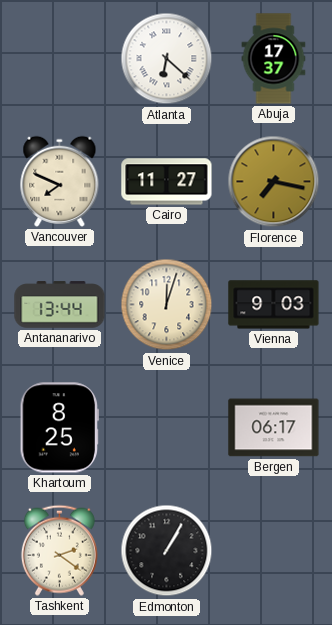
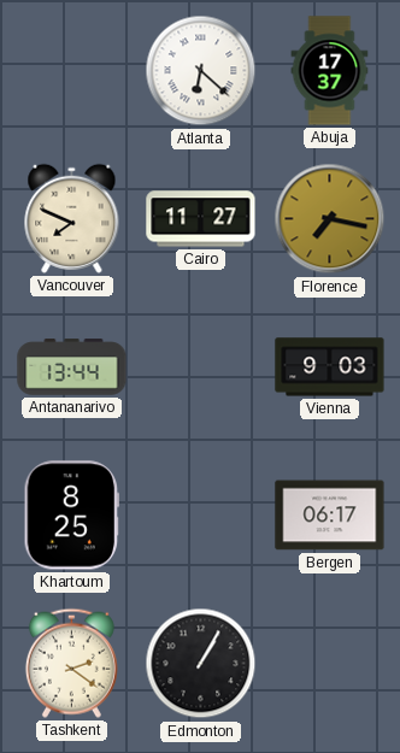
Venice: 12:03 -> none
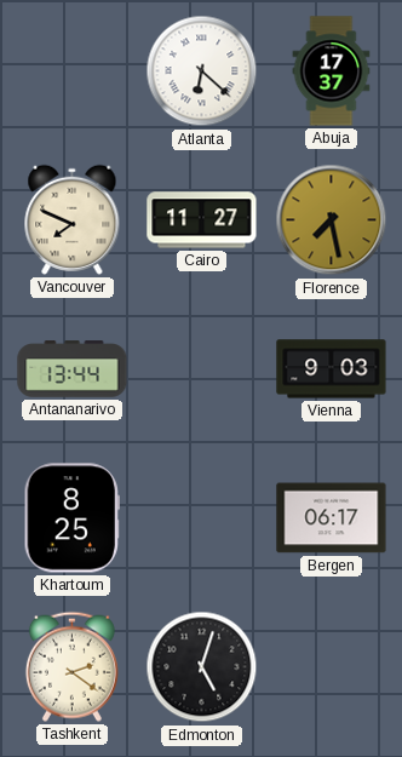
Florence: 7:17 -> 7:28
Edmonton: 1:05 -> 5:03
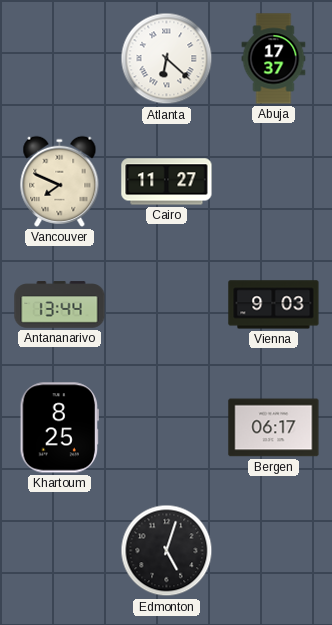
Florence: 7:28 -> none
Tashkent: 2:21 -> none
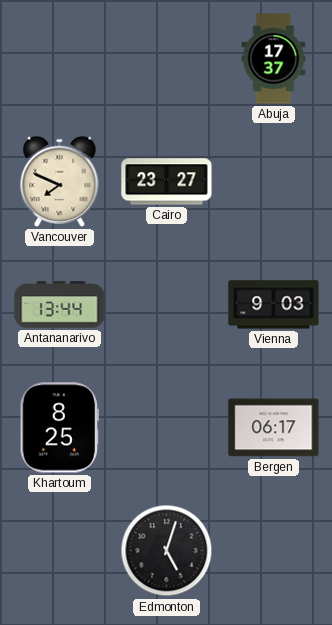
Atlanta: 6:22 -> none
Cairo: 11:27 -> 23:27
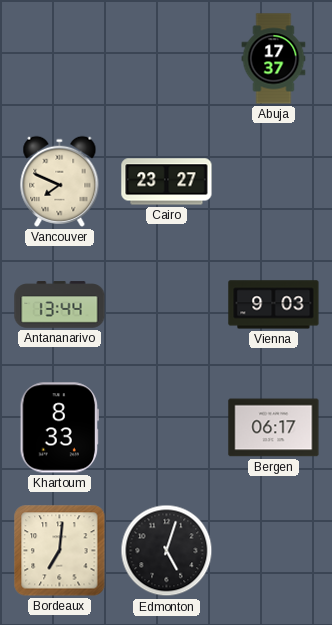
Khartoum: 8:25 -> 8:33
Bordeaux: none -> 7:01
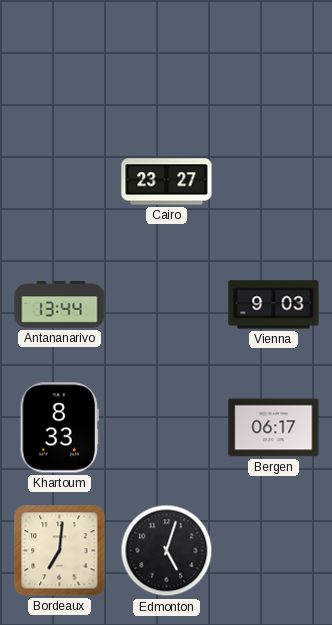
Abuja: 17:37 -> none
Vancouver: 7:49 -> none
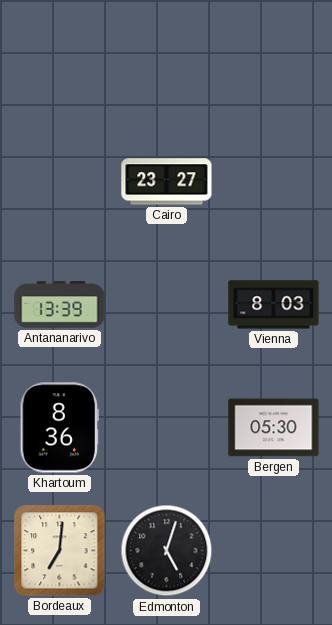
Antananarivo: 13:44 -> 13:39
Vienna: 9:03 -> 8:03
Khartoum: 8:33 -> 8:36
Bergen: 06:17 -> 05:30
